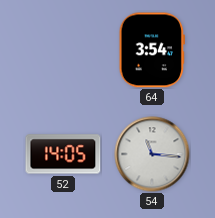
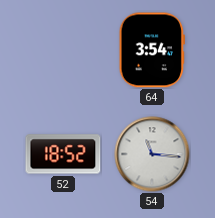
52: 14:05 -> 18:52
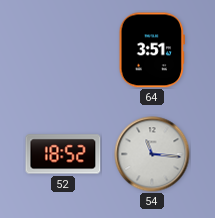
64: 3:54 -> 3:51
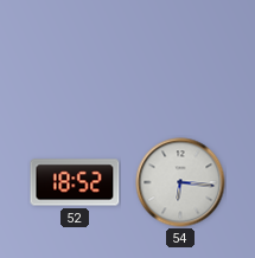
64: 3:51 -> none
54: 11:16 -> 6:16
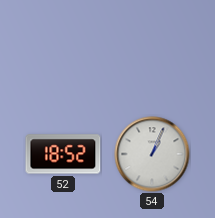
54: 6:16 -> 1:04
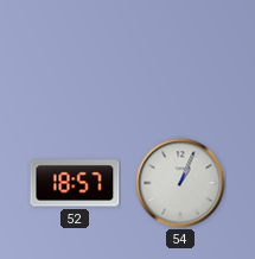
52: 18:52 -> 18:57
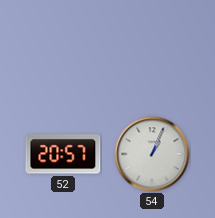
52: 18:57 -> 20:57
